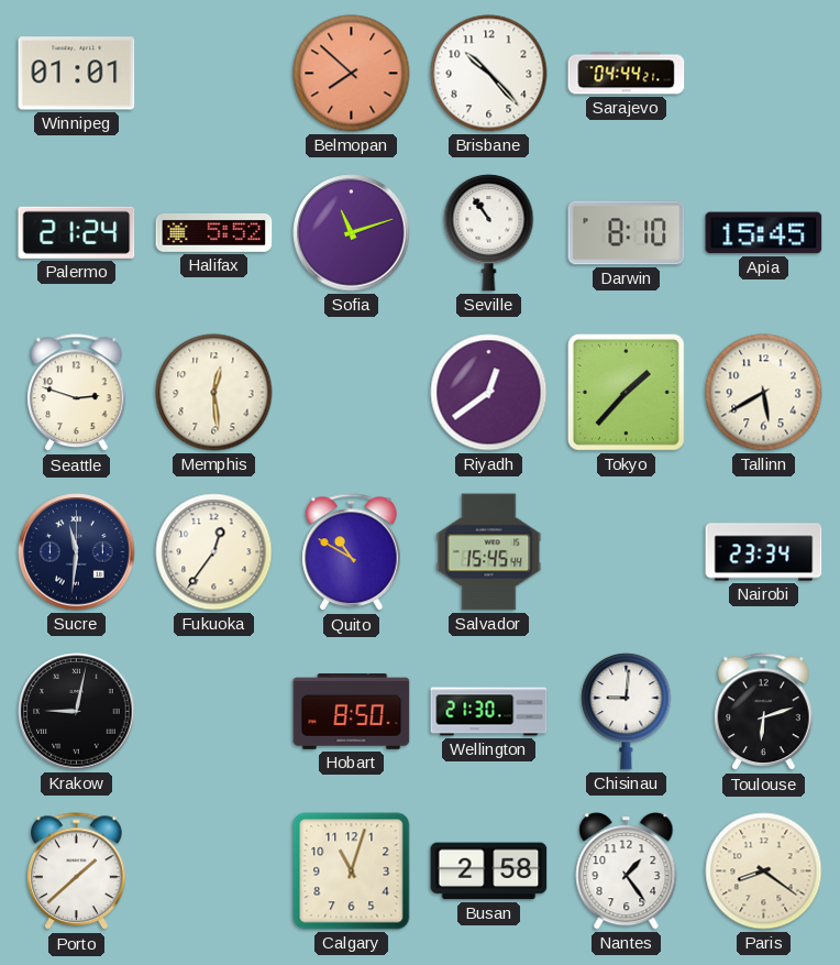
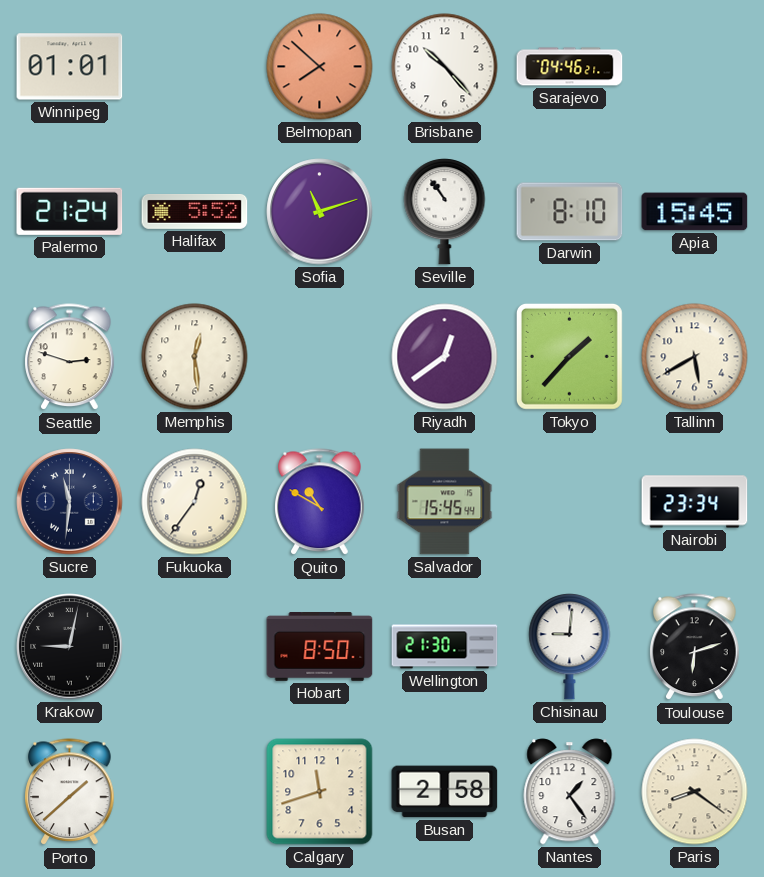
Sarajevo: 04:44 -> 04:46
Calgary: 11:03 -> 11:42
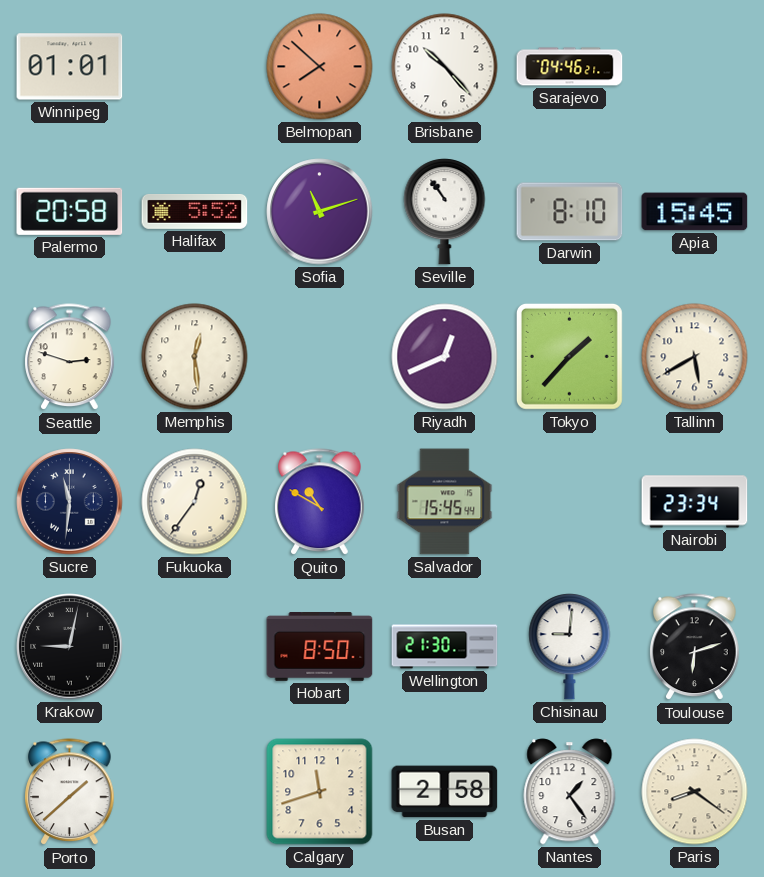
Palermo: 21:24 -> 20:58
Riyadh: 12:39 -> 12:41
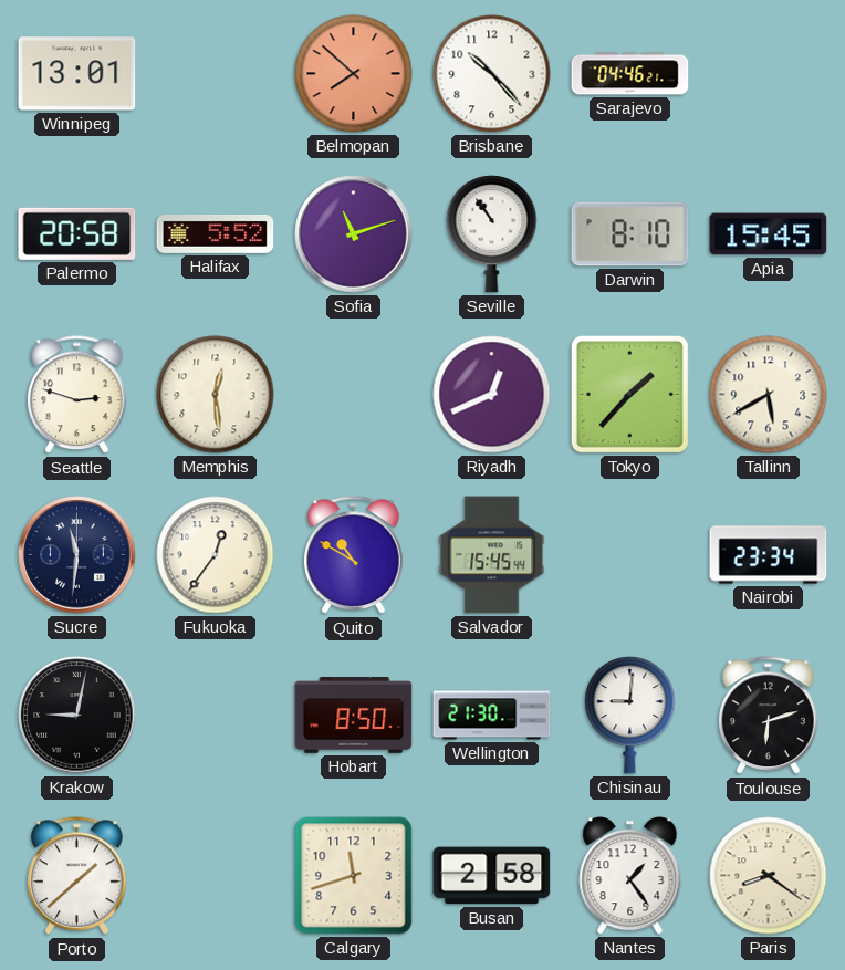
Winnipeg: 01:01 -> 13:01
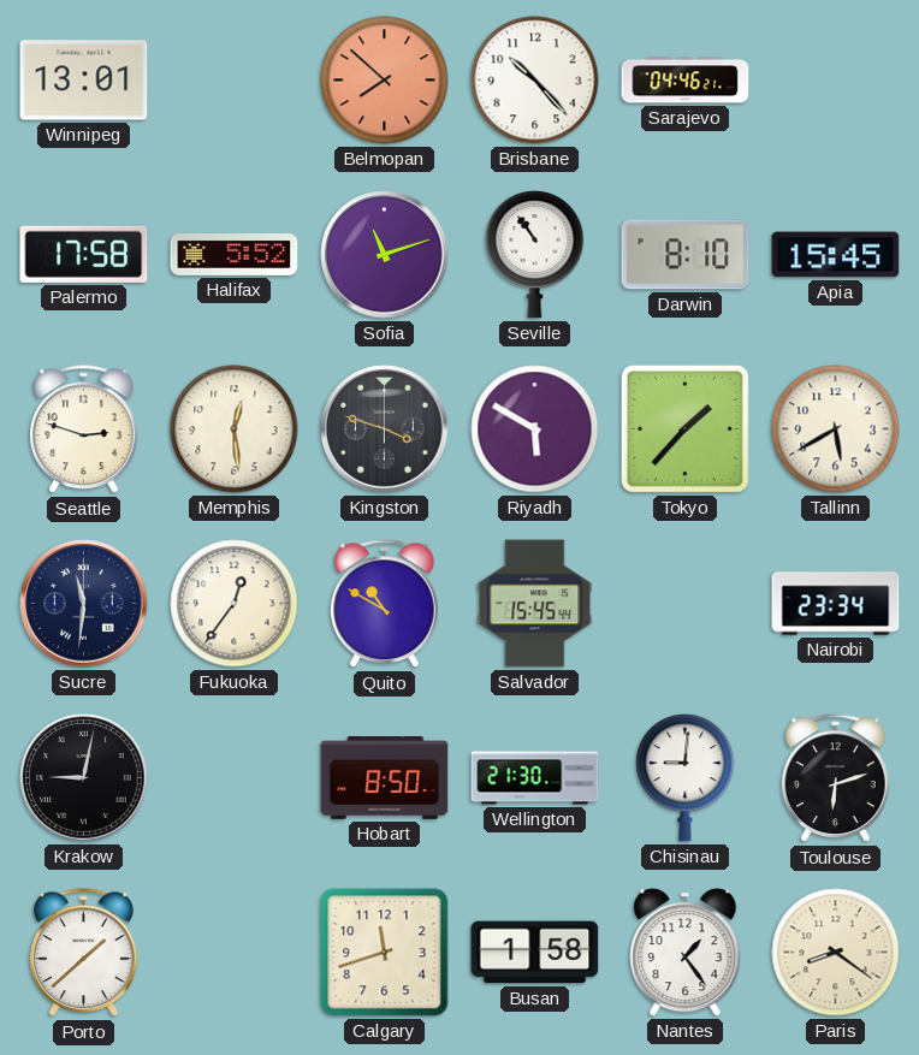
Palermo: 20:58 -> 17:58
Kingston: none -> 3:48
Riyadh: 12:41 -> 5:50
Busan: 2:58 -> 1:58
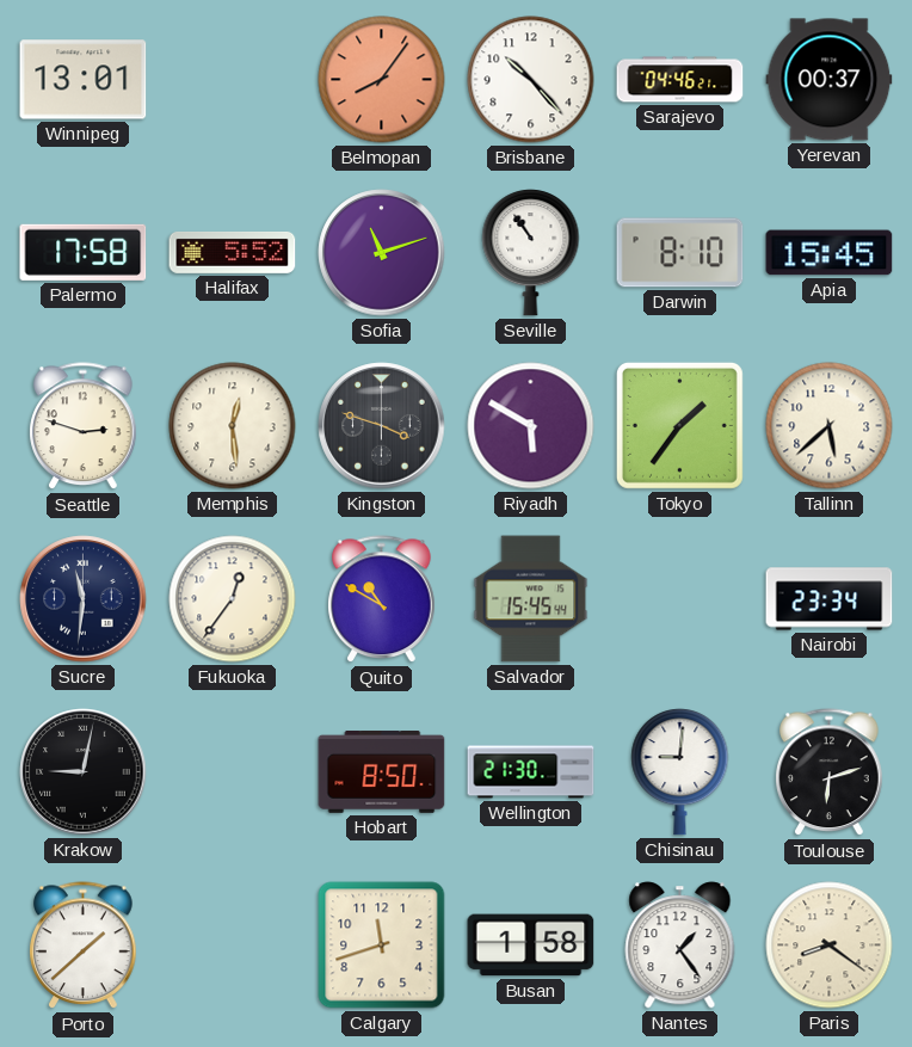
Belmopan: 7:52 -> 8:06
Yerevan: none -> 00:37
Tokyo: 1:37 -> 1:36
Tallinn: 5:40 -> 5:38
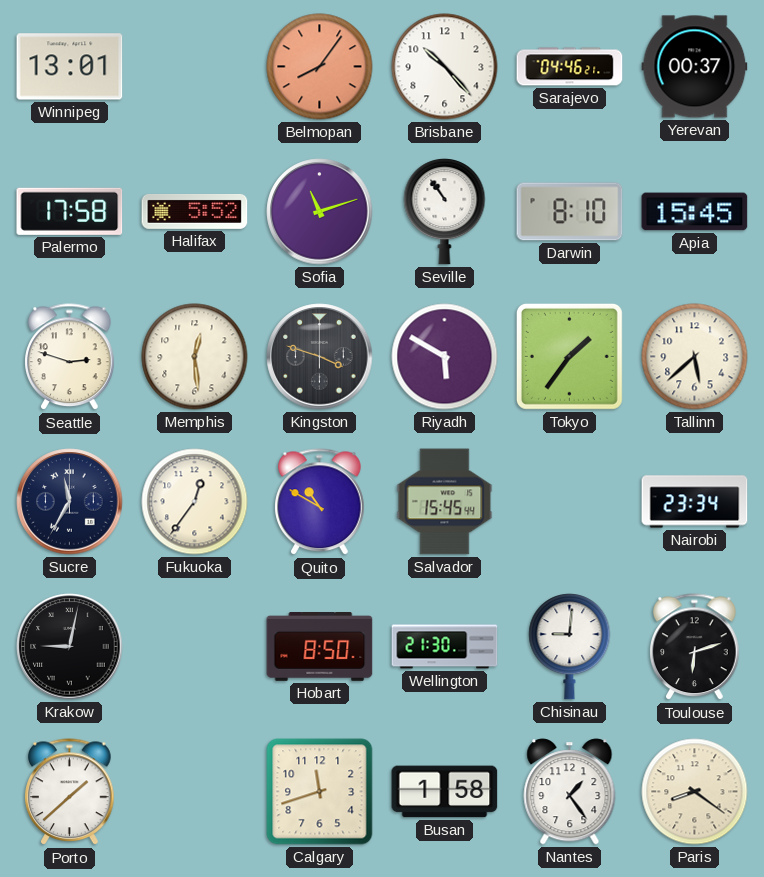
Sucre: 11:31 -> 11:35
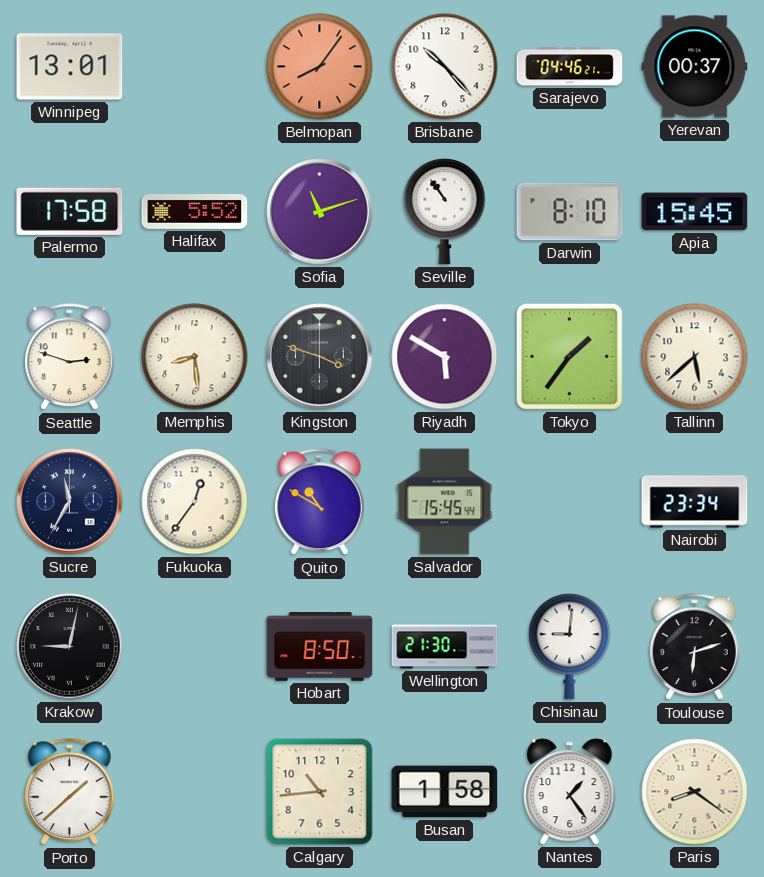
Memphis: 12:29 -> 8:29
Calgary: 11:42 -> 10:44
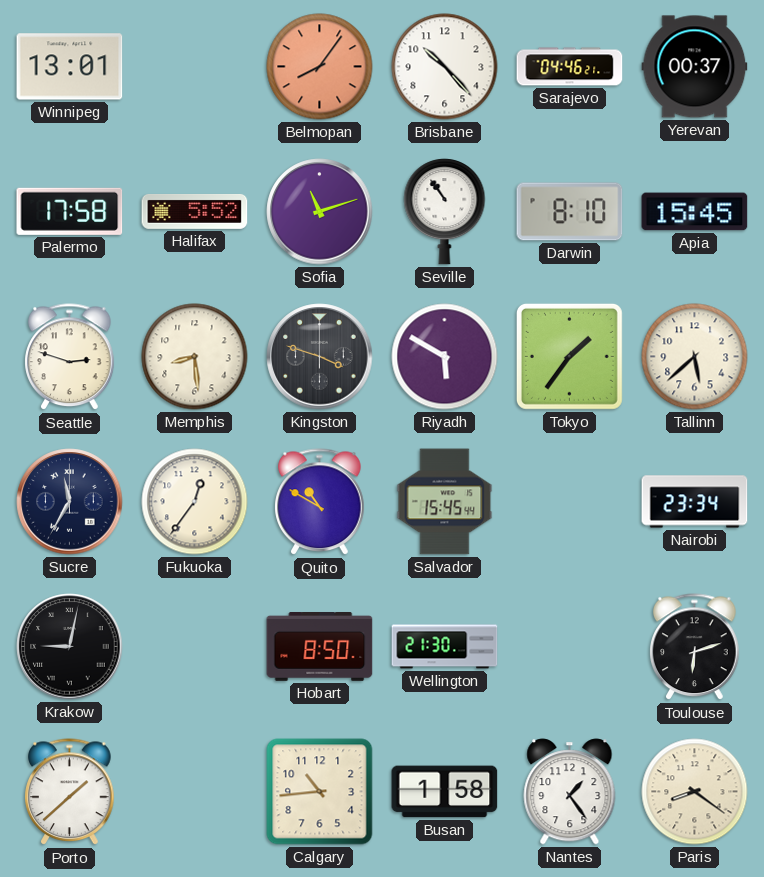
Chisinau: 9:01 -> none
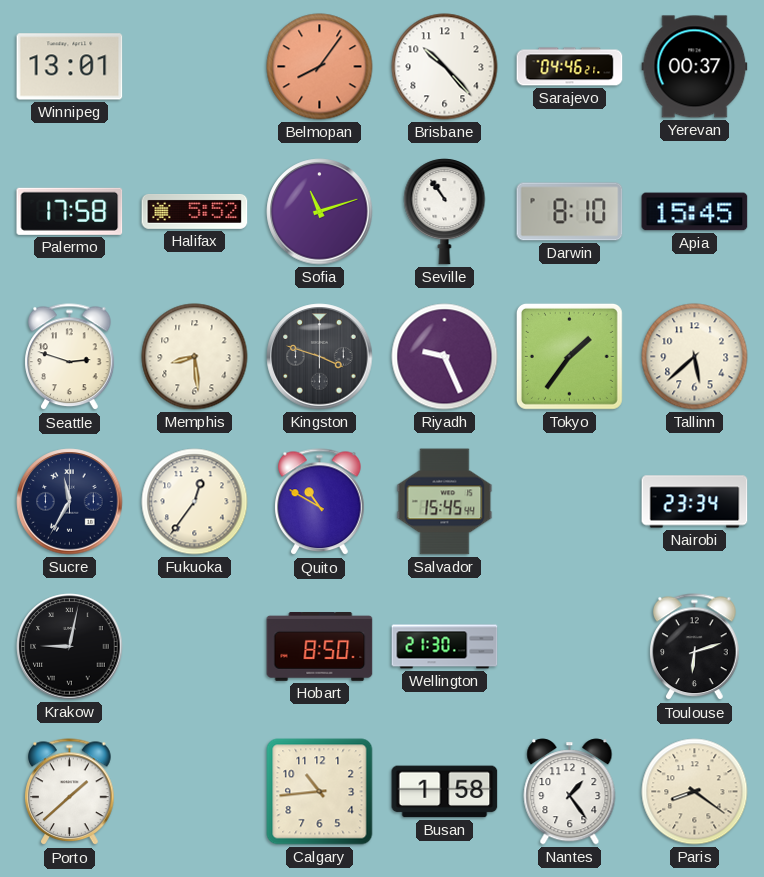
Riyadh: 5:50 -> 9:26
